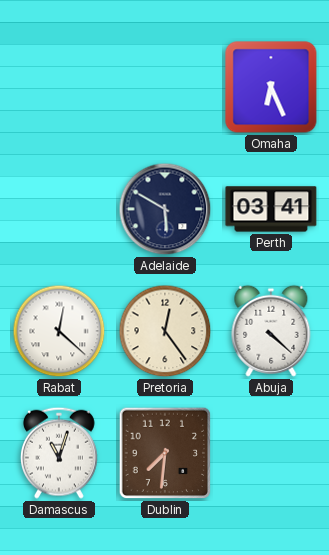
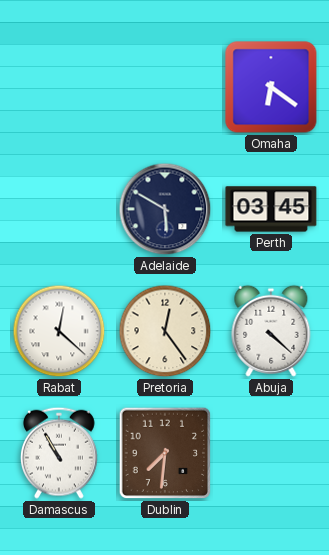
Omaha: 6:26 -> 6:21
Perth: 03:41 -> 03:45
Damascus: 11:03 -> 10:55
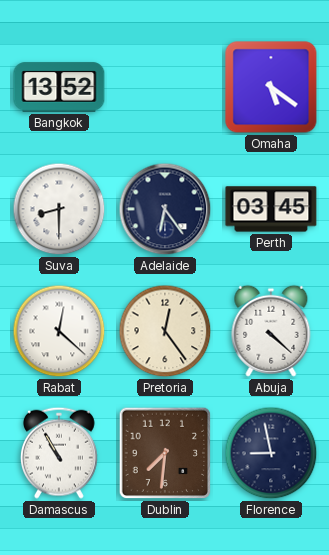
Bangkok: none -> 13:52
Omaha: 6:21 -> 5:21
Suva: none -> 8:30
Adelaide: 5:50 -> 6:24
Florence: none -> 8:58
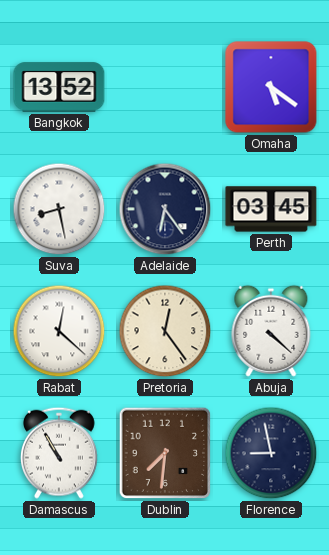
Suva: 8:30 -> 8:28
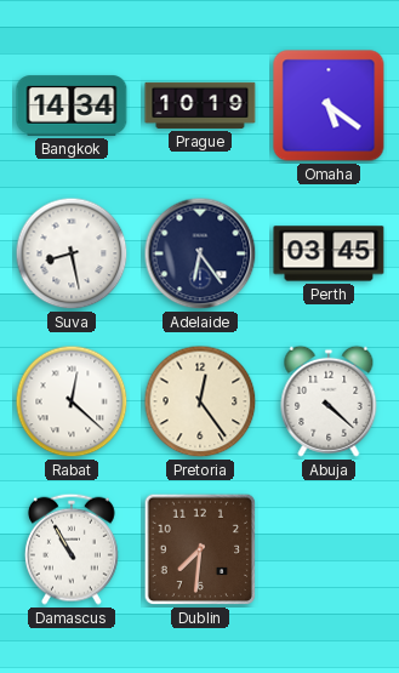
Bangkok: 13:52 -> 14:34
Prague: none -> 10:19
Florence: 8:58 -> none
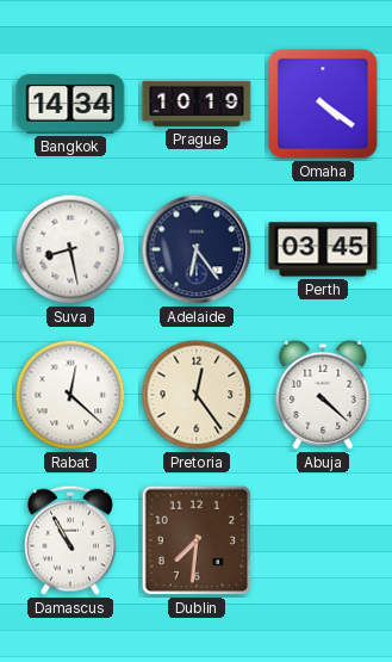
Omaha: 5:21 -> 4:21
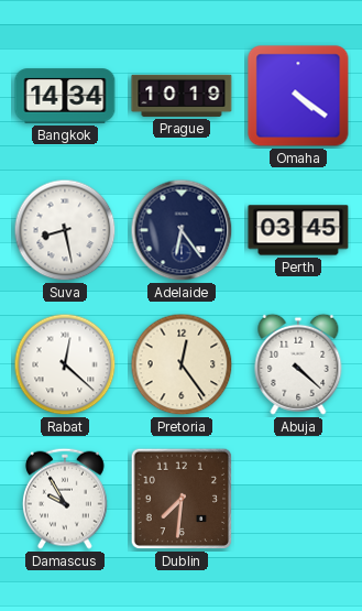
Damascus: 10:55 -> 9:55
